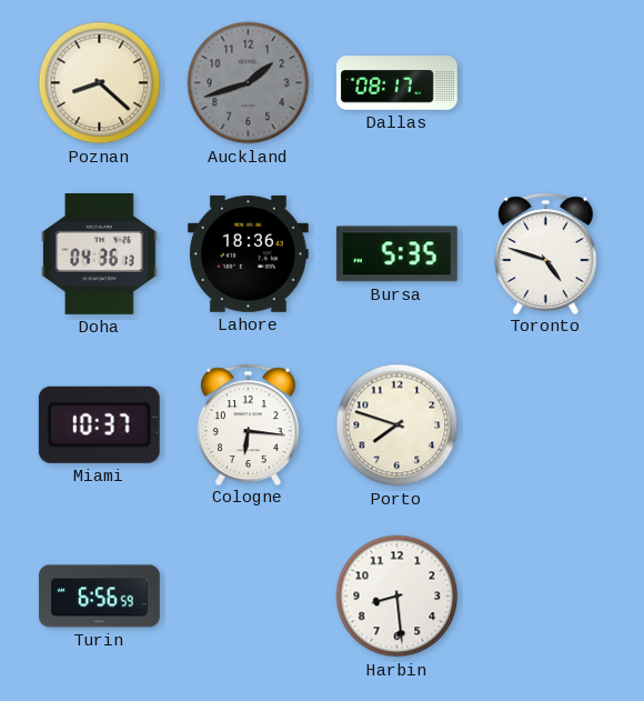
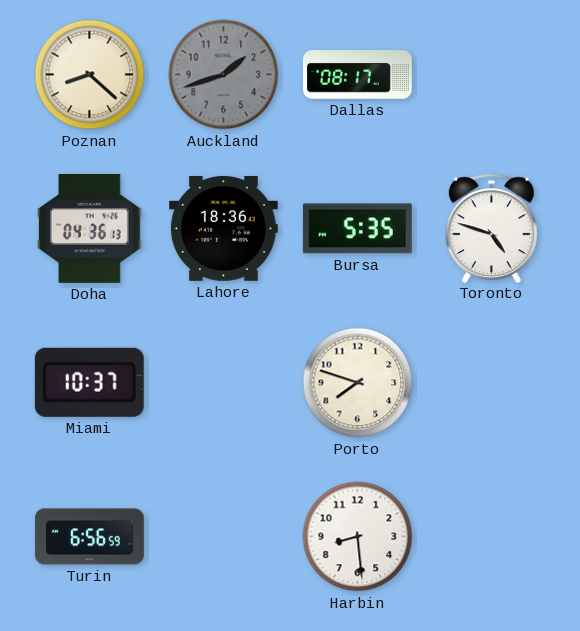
Cologne: 6:16 -> none
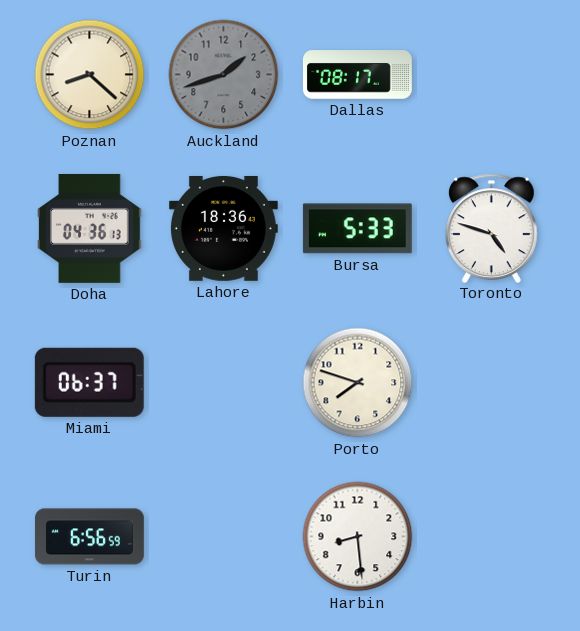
Bursa: 5:35 -> 5:33
Miami: 10:37 -> 06:37
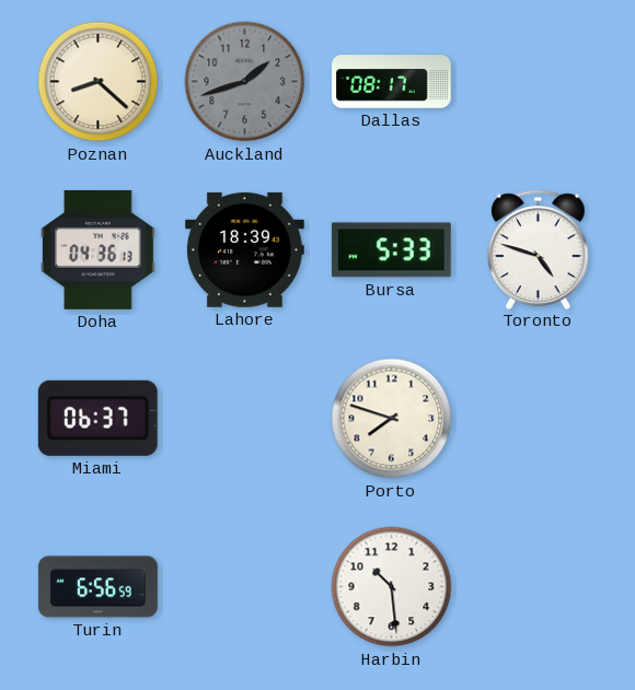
Lahore: 18:36 -> 18:39
Harbin: 8:29 -> 10:29
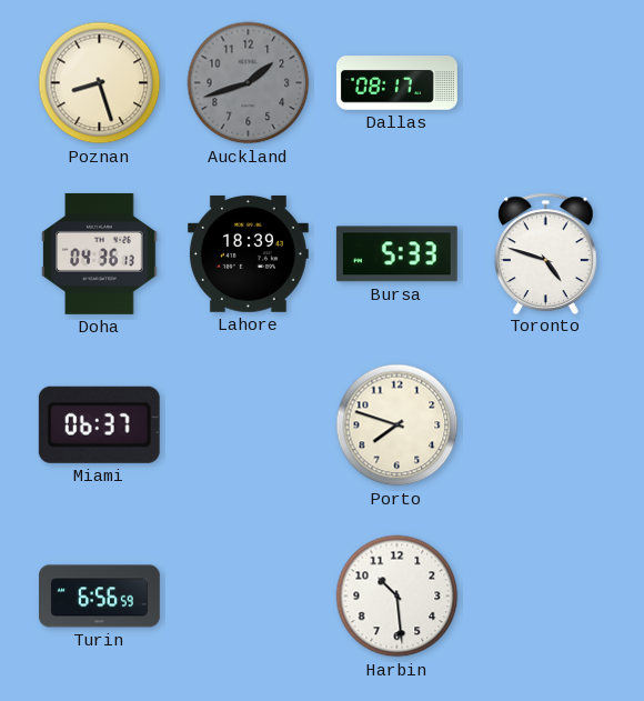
Poznan: 8:22 -> 8:27
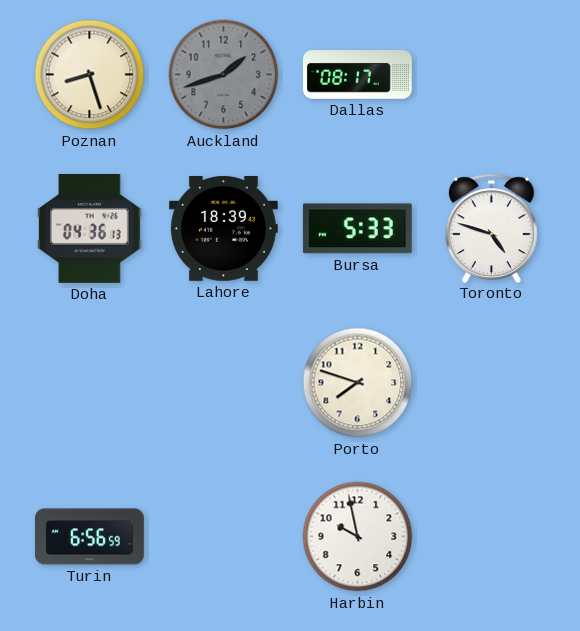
Miami: 06:37 -> none
Harbin: 10:29 -> 9:58
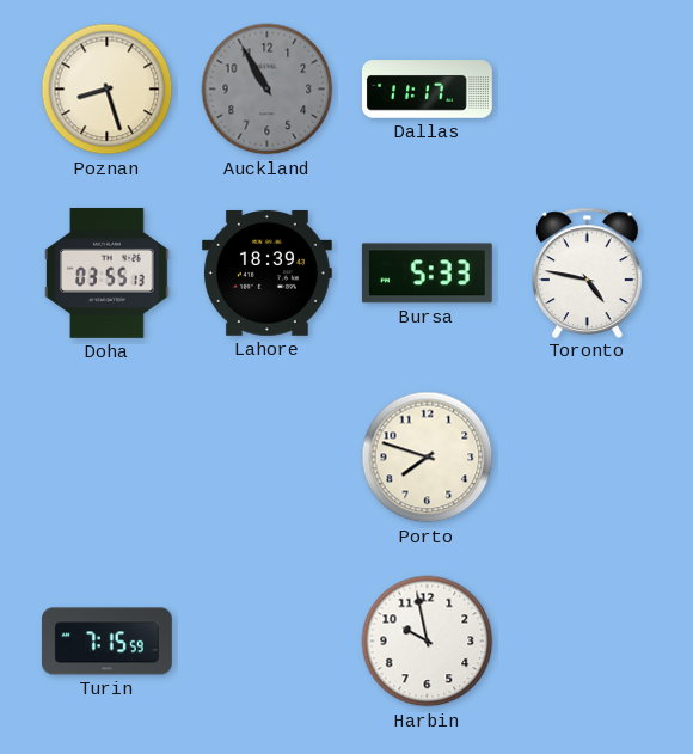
Auckland: 1:42 -> 10:55
Dallas: 08:17 -> 11:17
Doha: 04:36 -> 03:55
Toronto: 4:48 -> 4:47
Turin: 6:56 -> 7:15
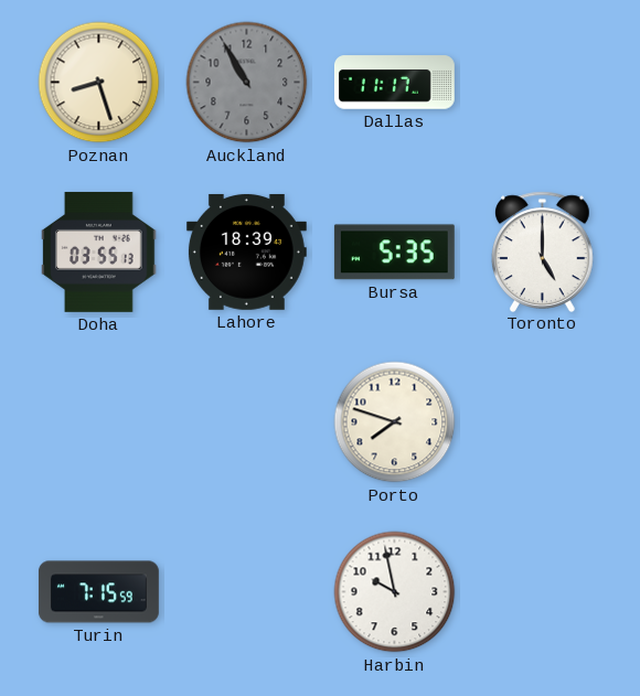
Bursa: 5:33 -> 5:35
Toronto: 4:47 -> 5:00
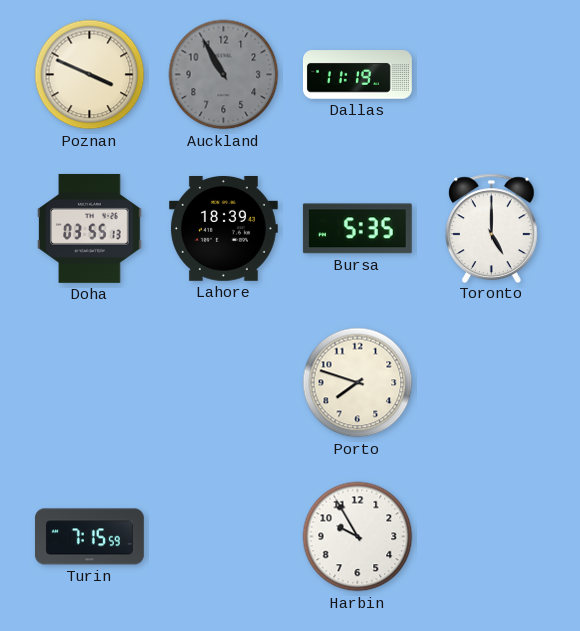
Poznan: 8:27 -> 3:49
Dallas: 11:17 -> 11:19
Harbin: 9:58 -> 9:55
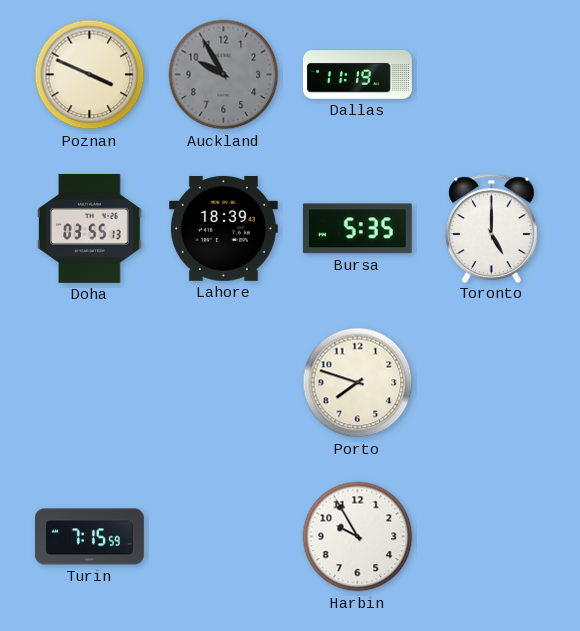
Auckland: 10:55 -> 9:55
